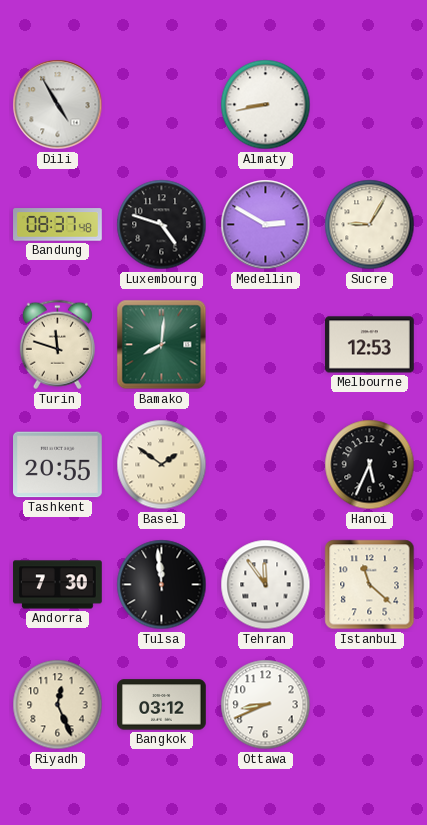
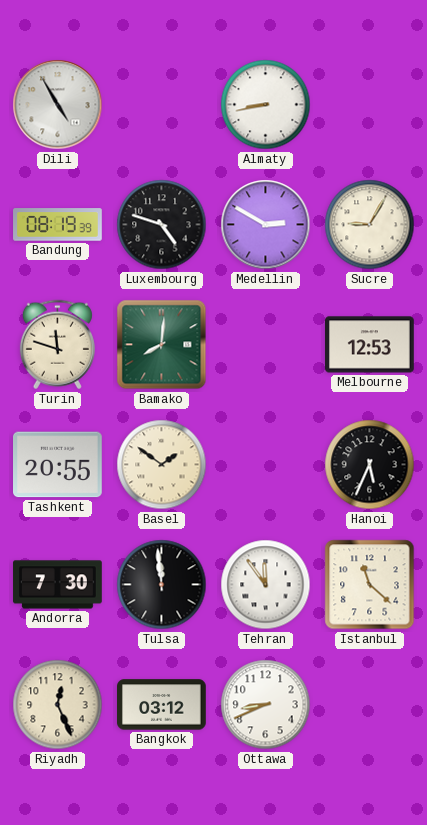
Bandung: 08:37 -> 08:19
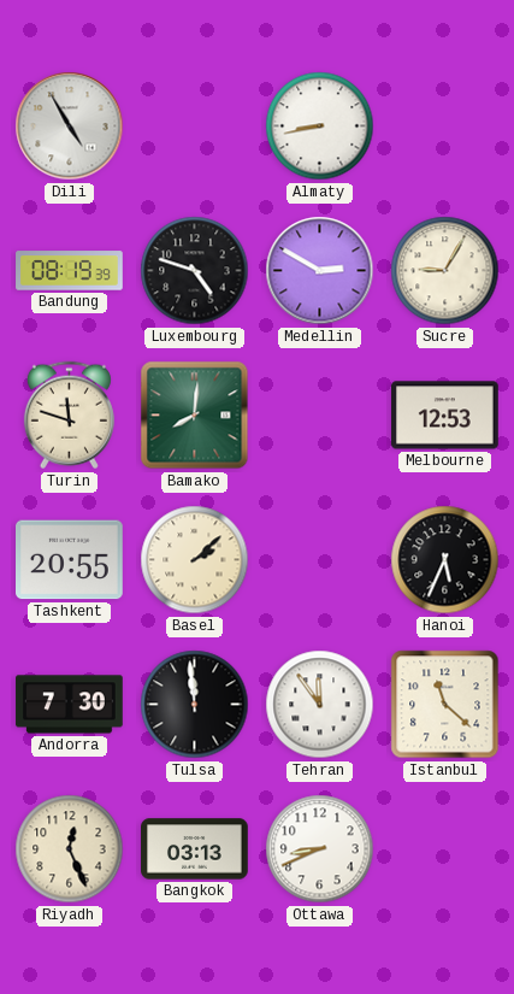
Basel: 1:51 -> 2:08
Bangkok: 03:12 -> 03:13
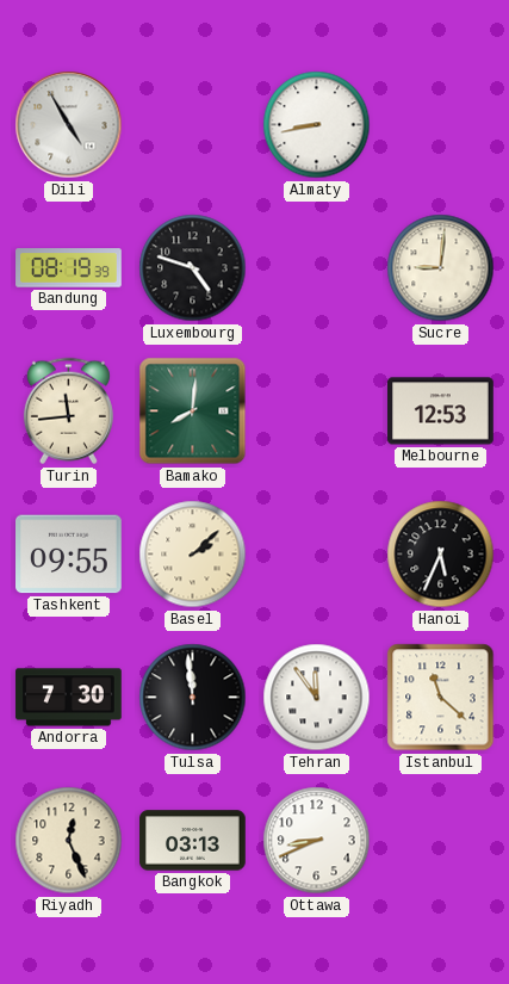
Medellin: 2:50 -> none
Sucre: 9:05 -> 9:01
Turin: 11:48 -> 11:44
Tashkent: 20:55 -> 09:55
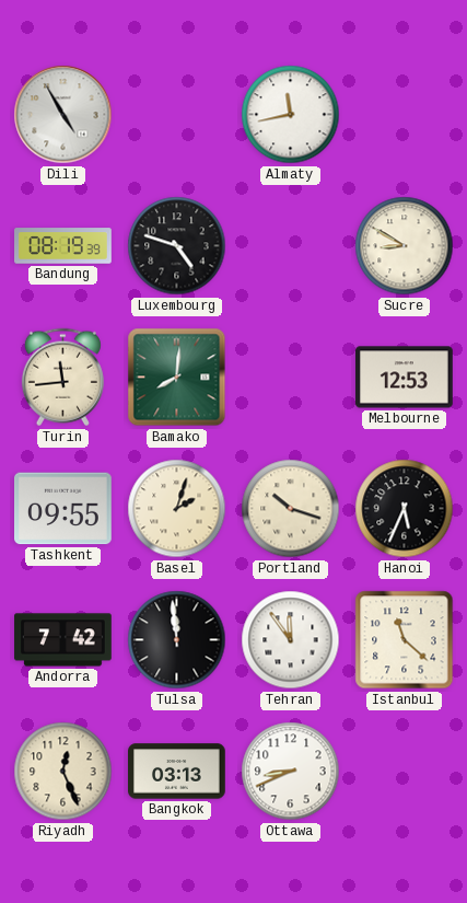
Almaty: 8:43 -> 11:43
Sucre: 9:01 -> 8:50
Basel: 2:08 -> 2:03
Portland: none -> 10:18
Andorra: 7:30 -> 7:42
